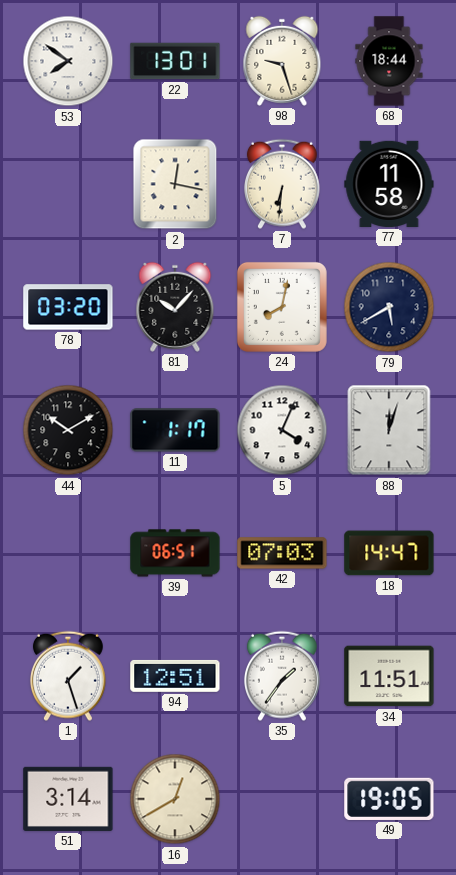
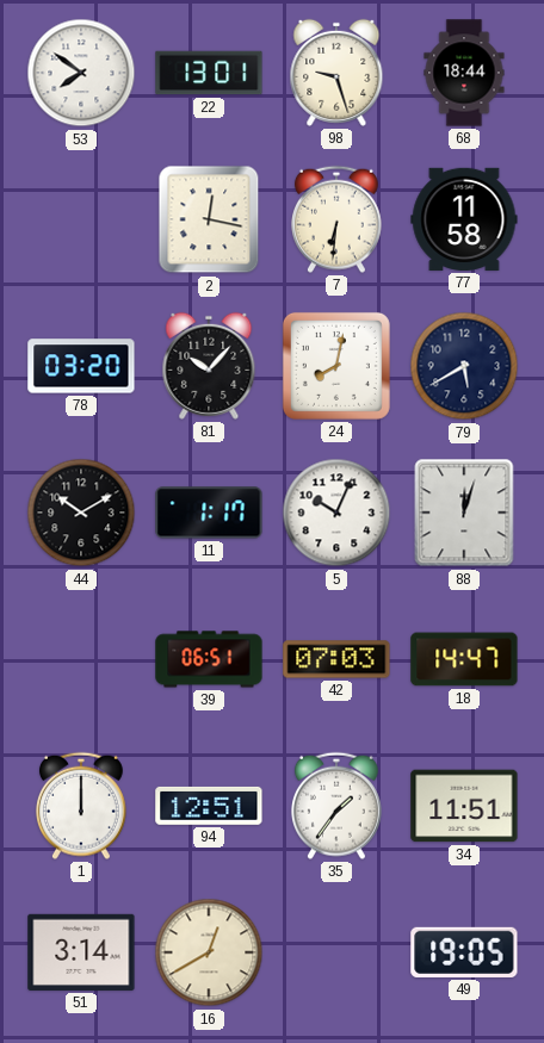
5: 4:04 -> 10:04
1: 1:27 -> 12:00
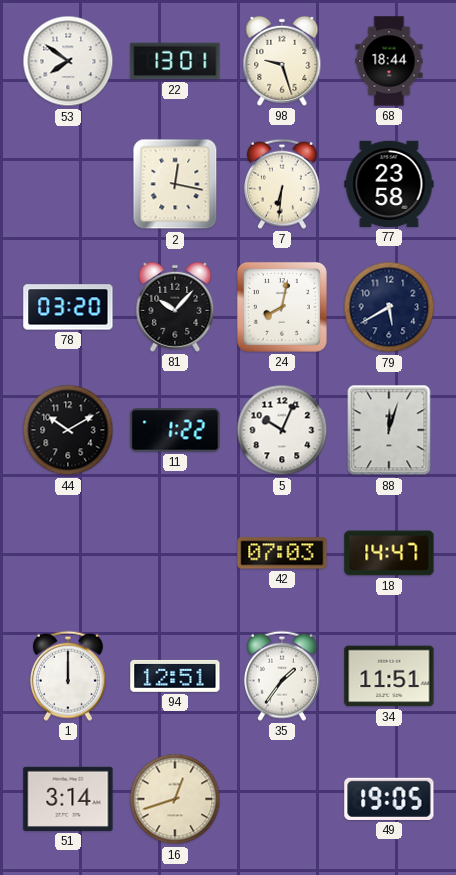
77: 11:58 -> 23:58
11: 1:17 -> 1:22
39: 06:51 -> none
16: 12:40 -> 12:42
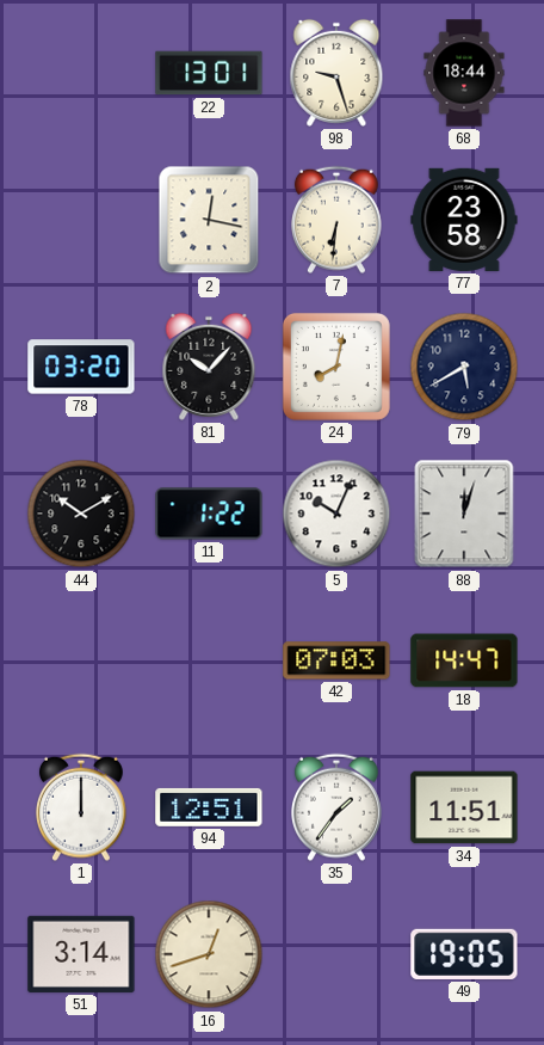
53: 7:51 -> none
